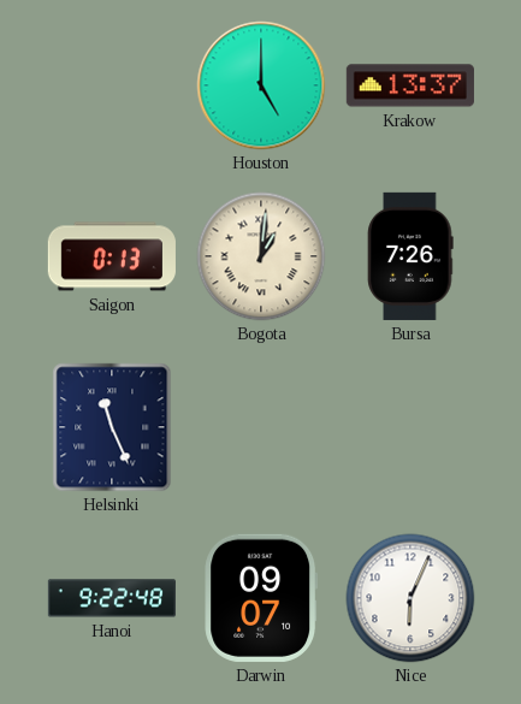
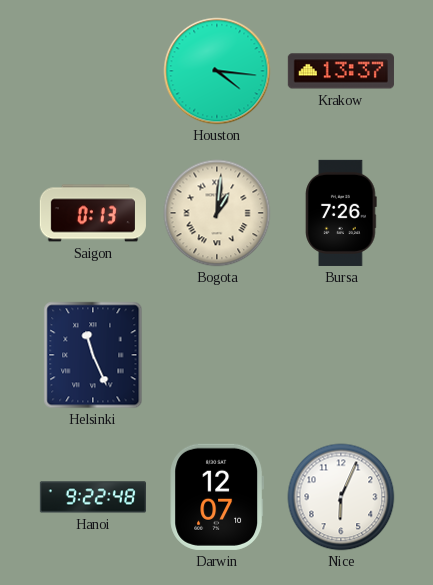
Houston: 5:00 -> 4:16
Darwin: 09:07 -> 12:07
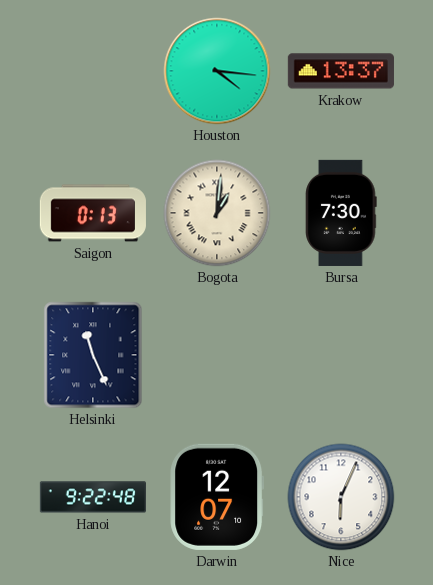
Bursa: 7:26 -> 7:30
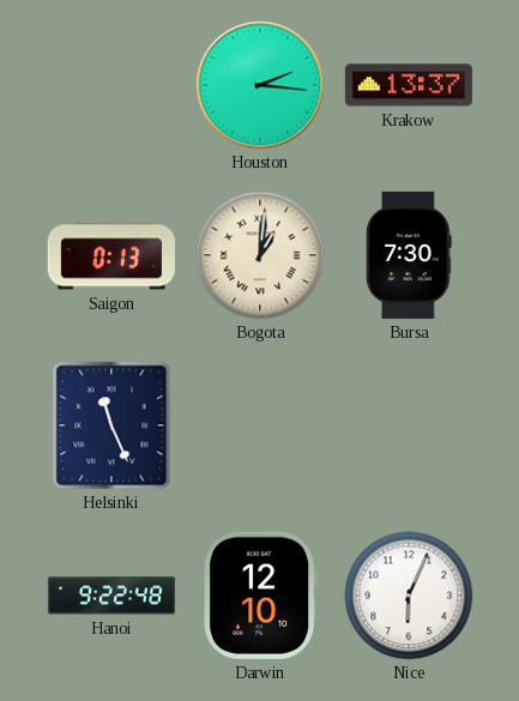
Houston: 4:16 -> 2:16
Darwin: 12:07 -> 12:10
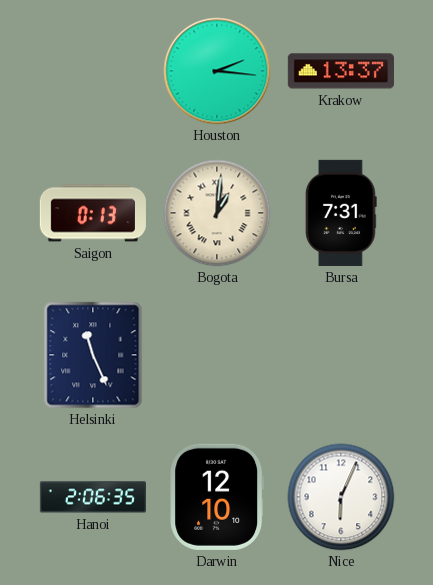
Bursa: 7:30 -> 7:31
Hanoi: 9:22 -> 2:06
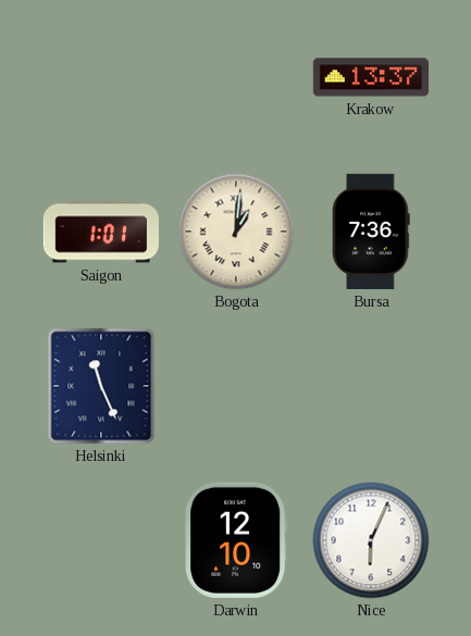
Houston: 2:16 -> none
Saigon: 0:13 -> 1:01
Bursa: 7:31 -> 7:36
Hanoi: 2:06 -> none
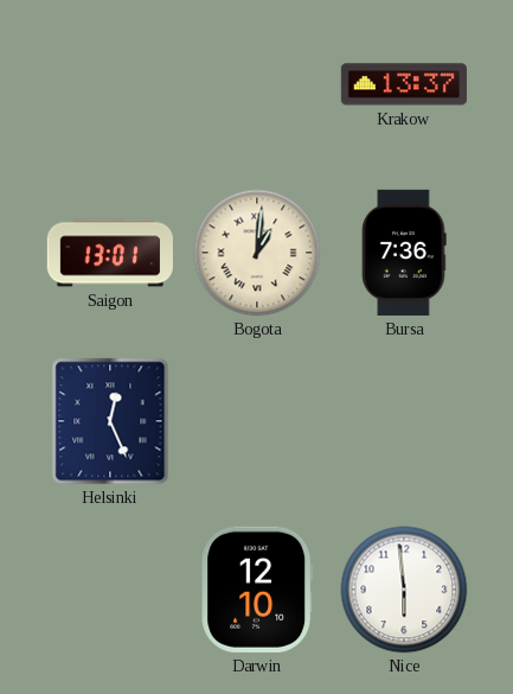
Saigon: 1:01 -> 13:01
Helsinki: 11:26 -> 12:26
Nice: 6:04 -> 5:59
